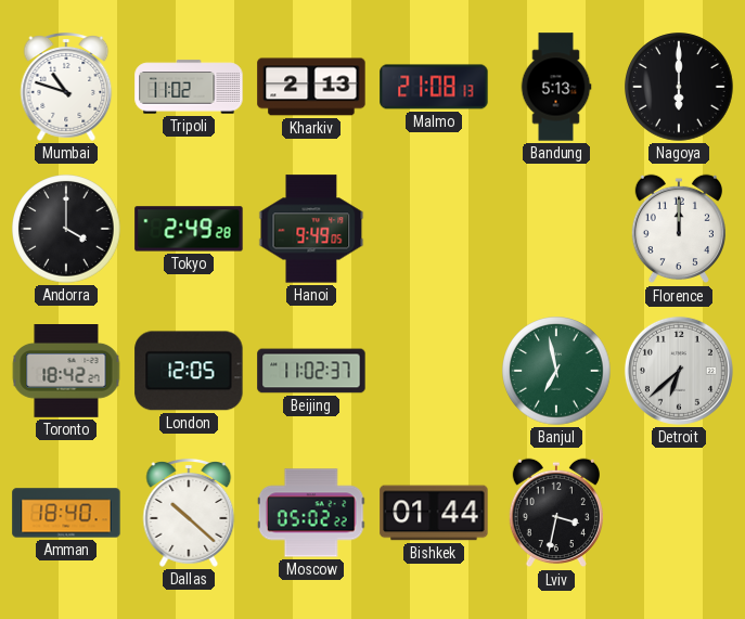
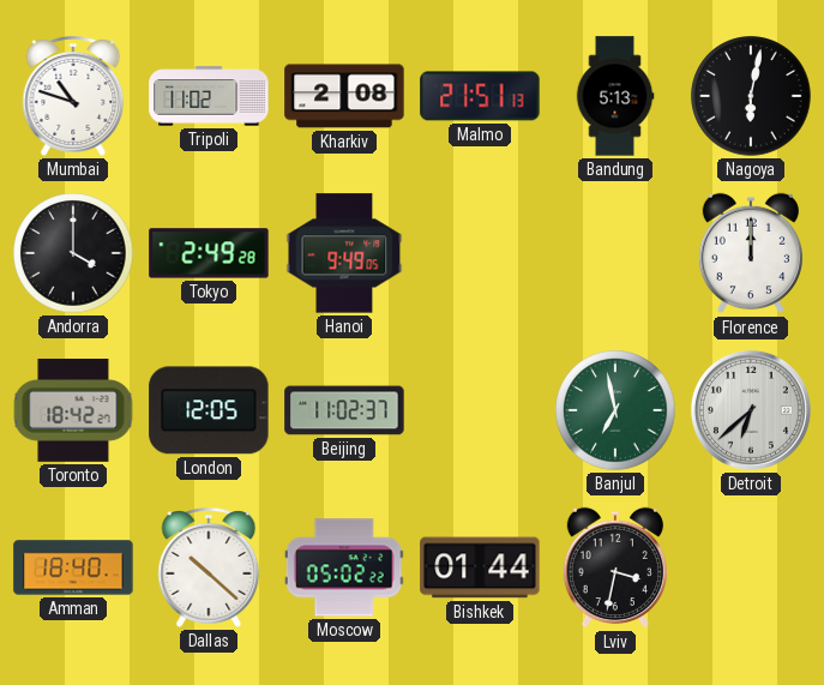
Kharkiv: 2:13 -> 2:08
Malmo: 21:08 -> 21:51
Nagoya: 6:00 -> 6:02
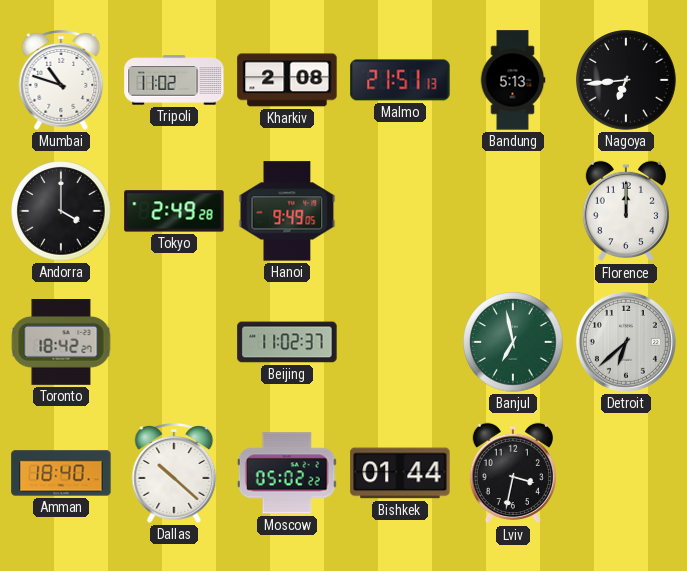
Nagoya: 6:02 -> 6:44
London: 12:05 -> none
